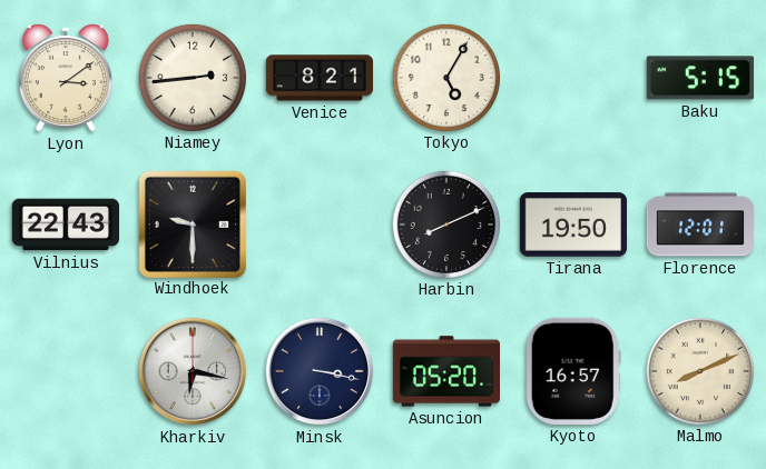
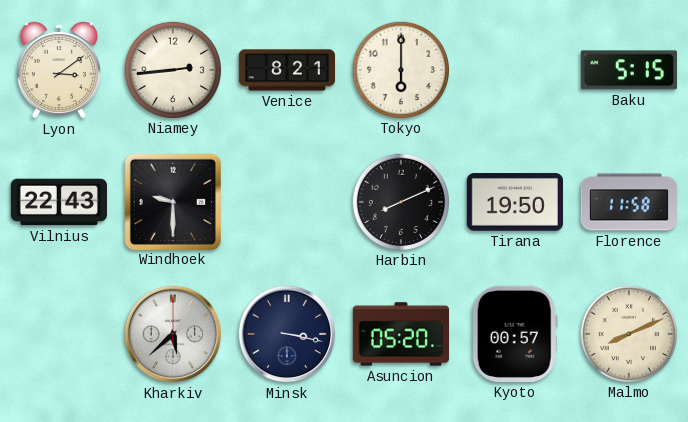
Tokyo: 5:05 -> 6:00
Florence: 12:01 -> 11:58
Kharkiv: 6:17 -> 5:38
Kyoto: 16:57 -> 00:57
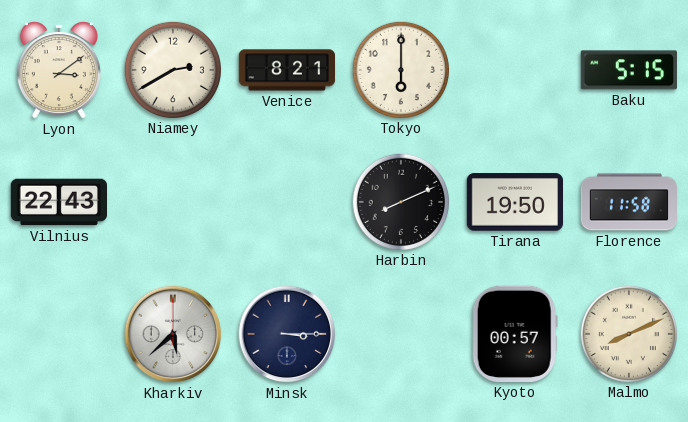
Niamey: 2:44 -> 2:40
Windhoek: 9:30 -> none
Minsk: 3:17 -> 3:15
Asuncion: 05:20 -> none
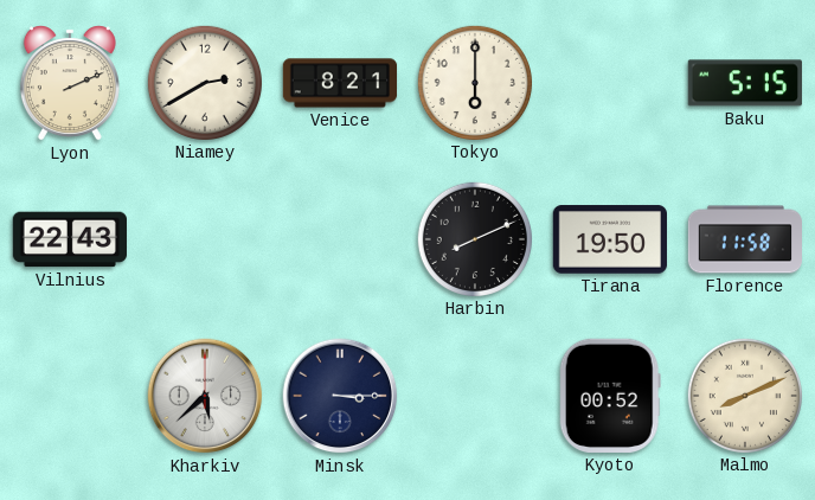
Lyon: 3:09 -> 2:11
Kyoto: 00:57 -> 00:52
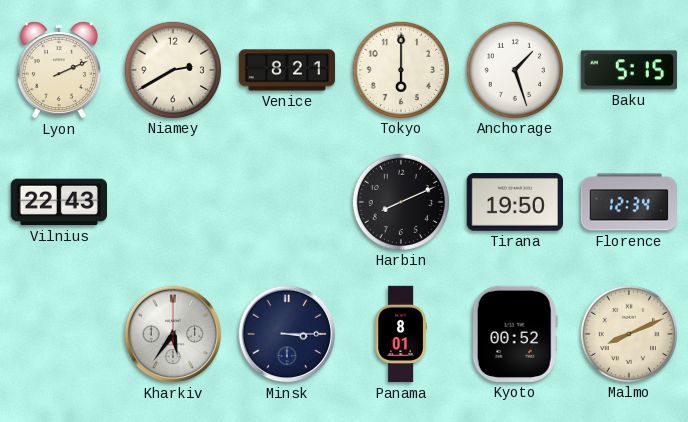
Anchorage: none -> 1:27
Florence: 11:58 -> 12:34
Kharkiv: 5:38 -> 5:36
Panama: none -> 8:01
